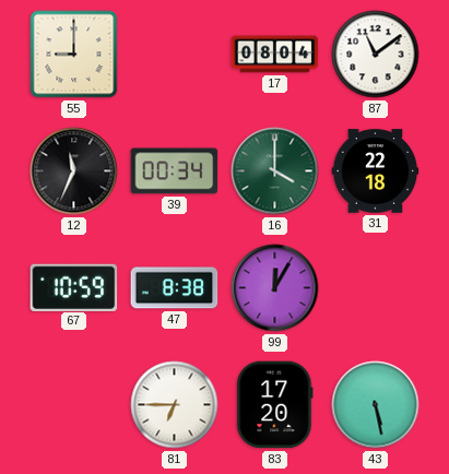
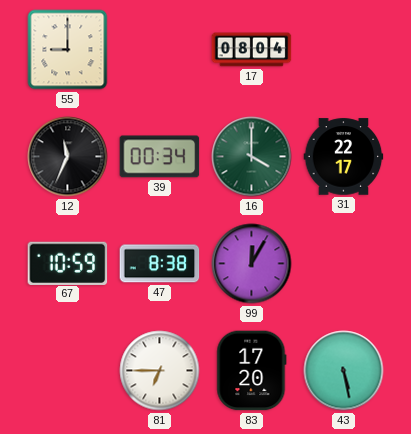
87: 11:09 -> none
31: 22:18 -> 22:17
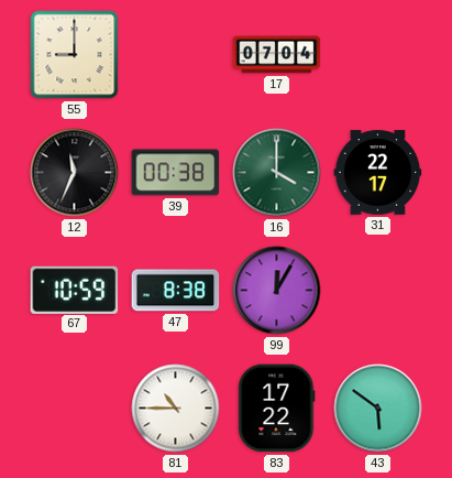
17: 08:04 -> 07:04
39: 00:34 -> 00:38
81: 6:45 -> 10:45
83: 17:20 -> 17:22
43: 5:28 -> 5:51
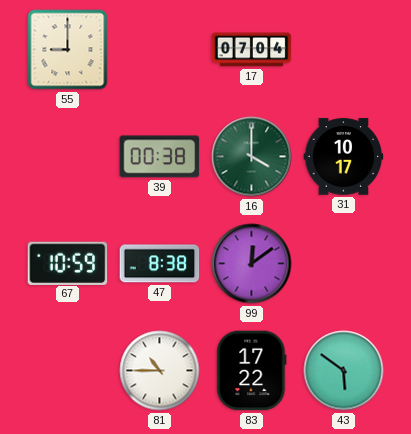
12: 11:34 -> none
31: 22:17 -> 10:17
99: 12:05 -> 12:09
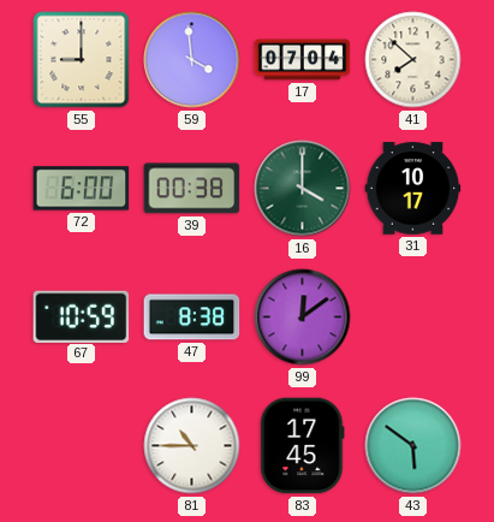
59: none -> 3:59
41: none -> 7:52
72: none -> 6:00
83: 17:22 -> 17:45
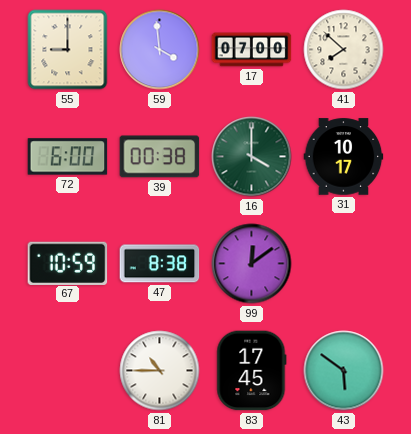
17: 07:04 -> 07:00
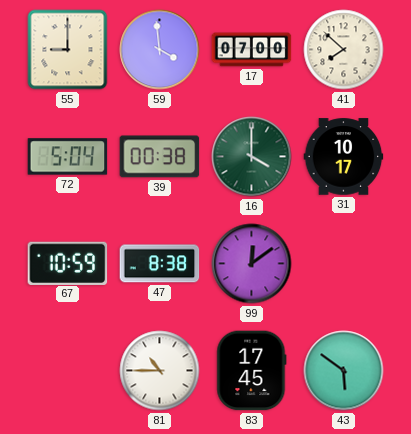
72: 6:00 -> 5:04
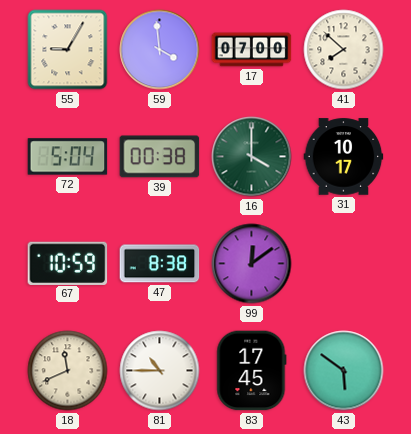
55: 9:00 -> 9:05
18: none -> 11:41
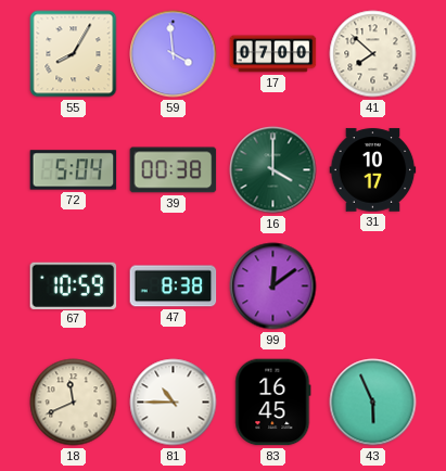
55: 9:05 -> 8:05
83: 17:45 -> 16:45
43: 5:51 -> 5:56
